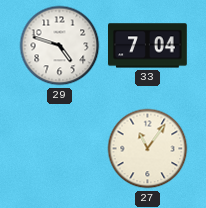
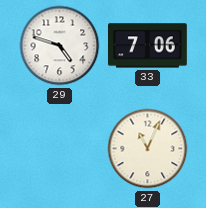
33: 7:04 -> 7:06
27: 11:06 -> 11:04
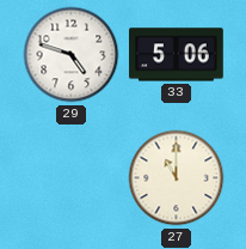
33: 7:06 -> 5:06
27: 11:04 -> 11:00
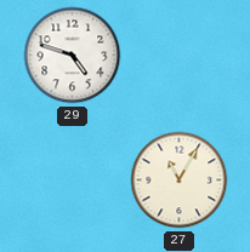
33: 5:06 -> none
27: 11:00 -> 11:05
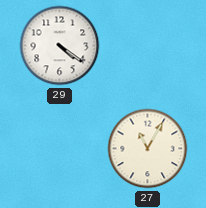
29: 4:48 -> 4:21
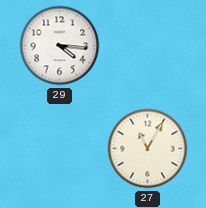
29: 4:21 -> 4:16
